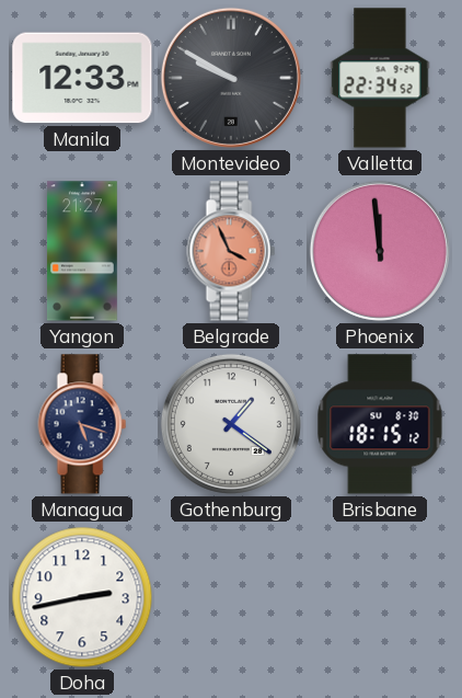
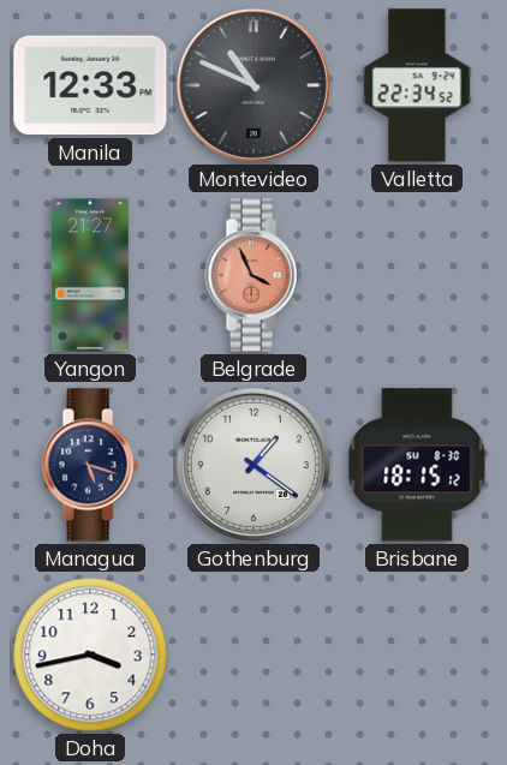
Montevideo: 9:50 -> 10:49
Phoenix: 11:59 -> none
Doha: 2:43 -> 3:43
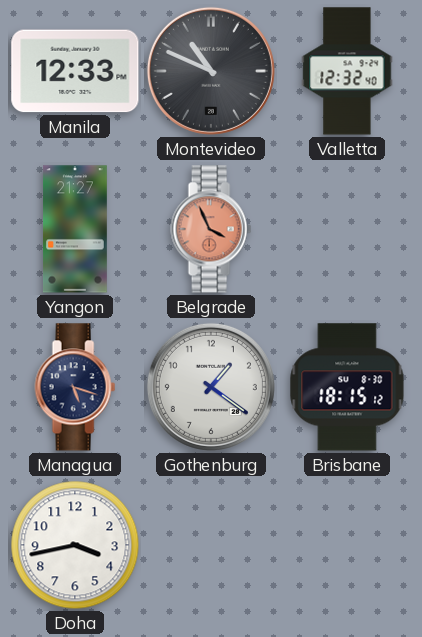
Valletta: 22:34 -> 12:32
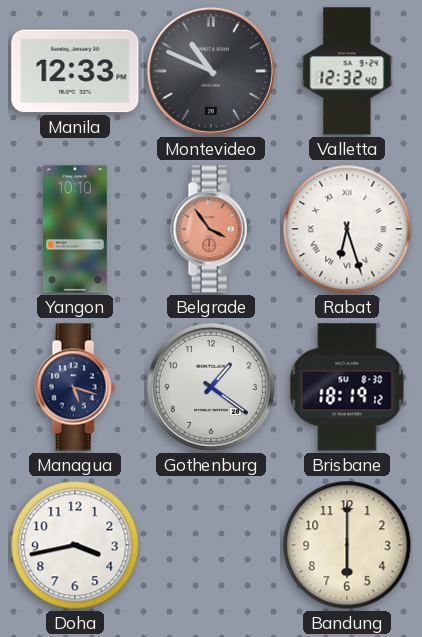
Yangon: 21:27 -> 10:10
Belgrade: 3:56 -> 3:54
Rabat: none -> 6:27
Brisbane: 18:15 -> 18:19
Bandung: none -> 6:00
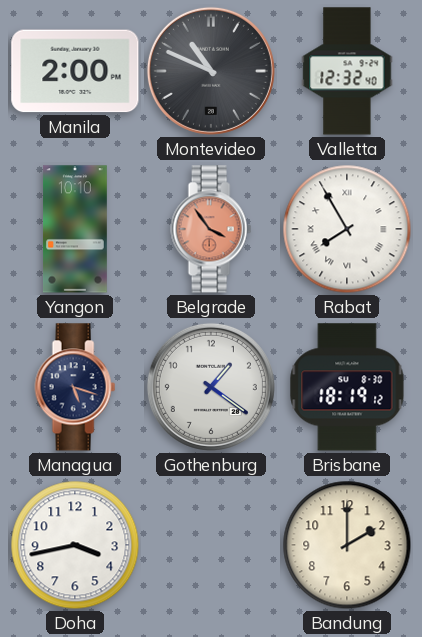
Manila: 12:33 -> 2:00
Rabat: 6:27 -> 7:55
Bandung: 6:00 -> 2:00
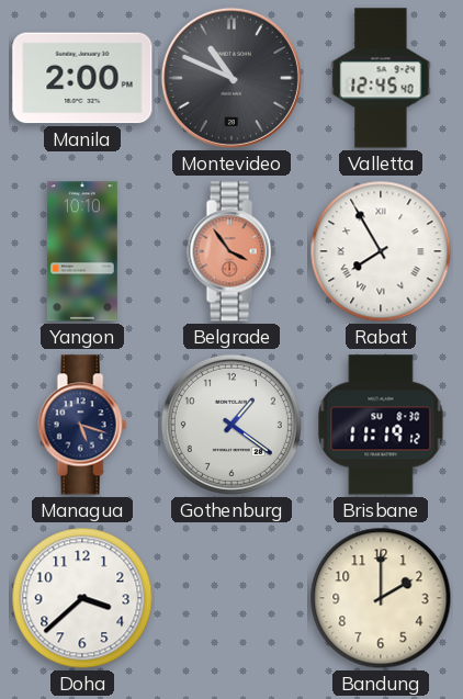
Valletta: 12:32 -> 12:45
Brisbane: 18:19 -> 11:19
Doha: 3:43 -> 3:38
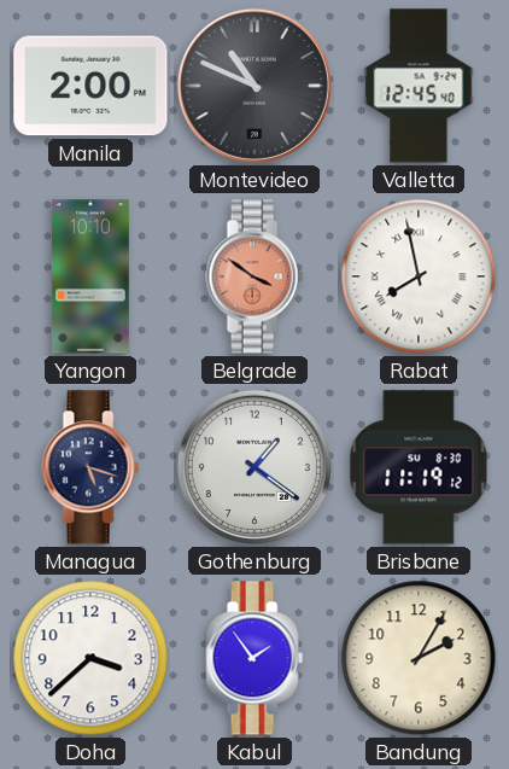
Belgrade: 3:54 -> 3:51
Rabat: 7:55 -> 7:58
Kabul: none -> 1:54
Bandung: 2:00 -> 2:05
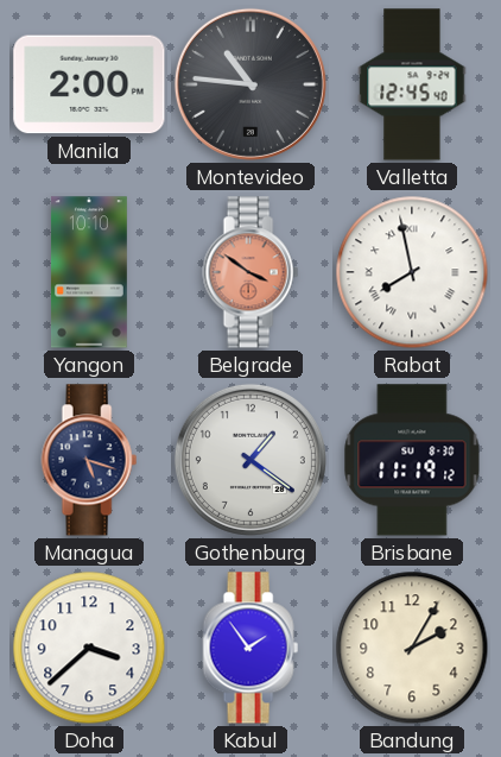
Montevideo: 10:49 -> 10:46
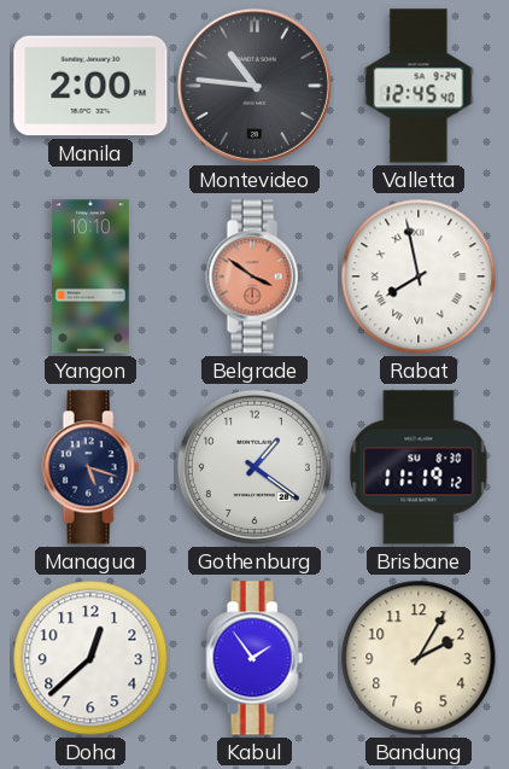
Doha: 3:38 -> 12:38
